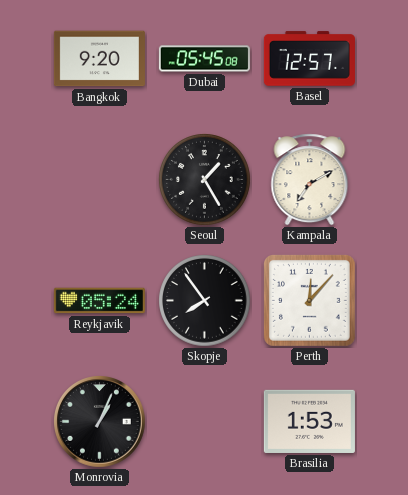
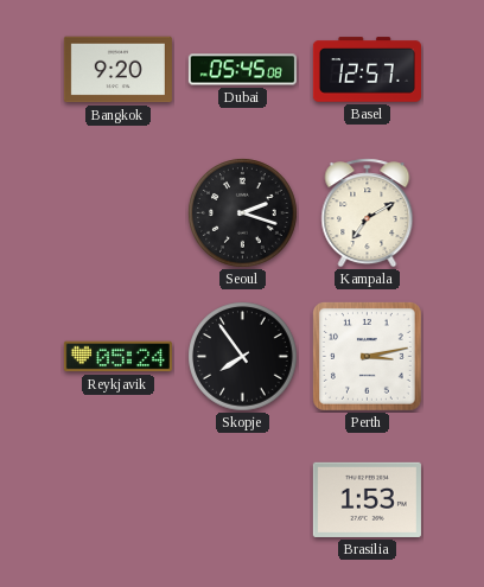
Seoul: 1:25 -> 2:18
Perth: 12:07 -> 3:13
Monrovia: 1:04 -> none
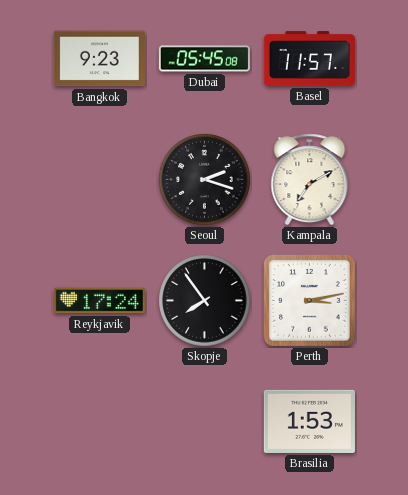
Bangkok: 9:20 -> 9:23
Basel: 12:57 -> 11:57
Reykjavik: 05:24 -> 17:24
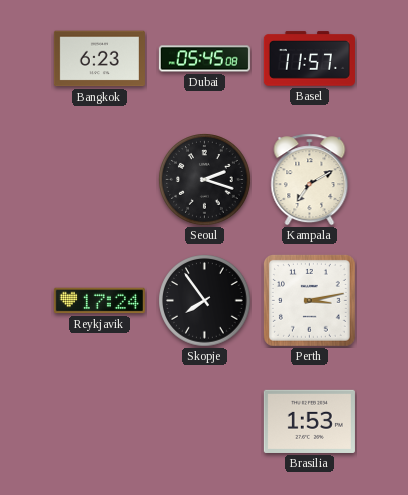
Bangkok: 9:23 -> 6:23
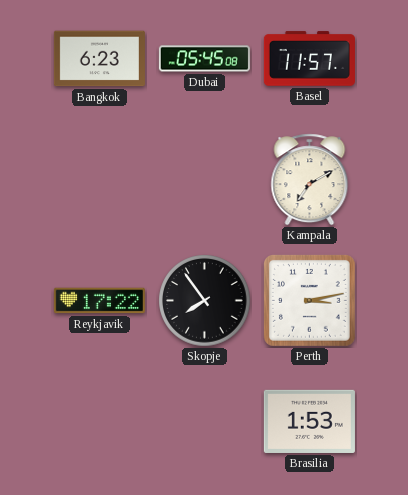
Seoul: 2:18 -> none
Reykjavik: 17:24 -> 17:22
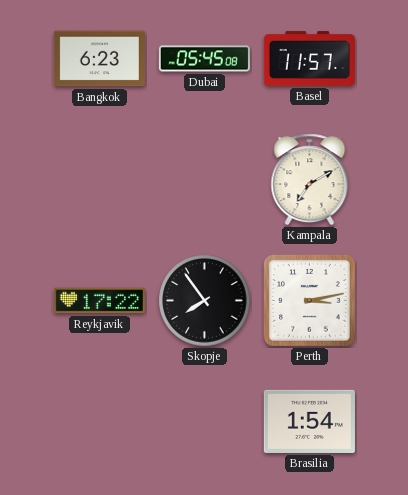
Brasilia: 1:53 -> 1:54
